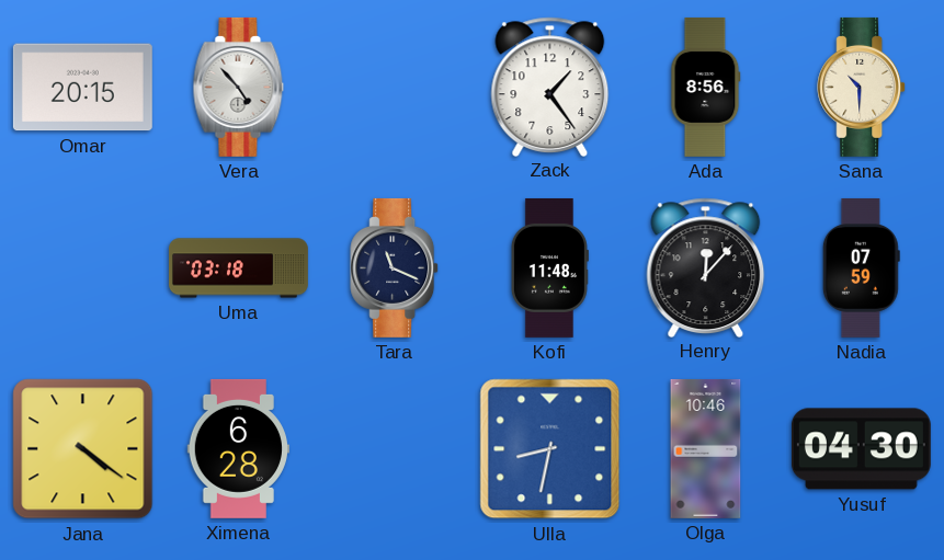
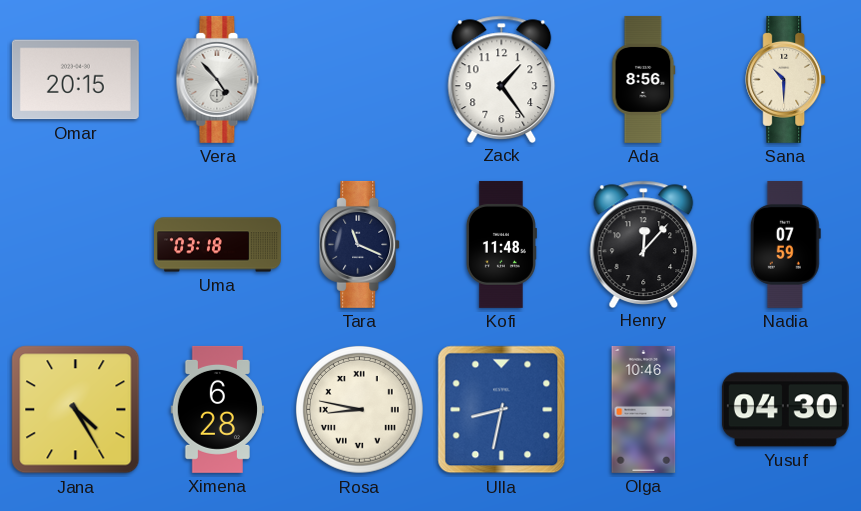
Jana: 4:21 -> 4:25
Rosa: none -> 8:47
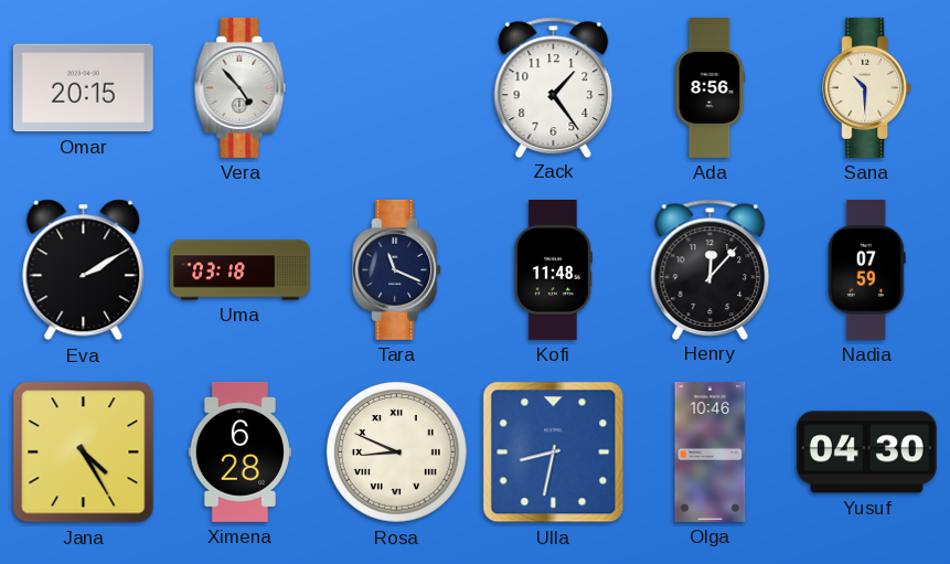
Eva: none -> 2:10
Rosa: 8:47 -> 8:49
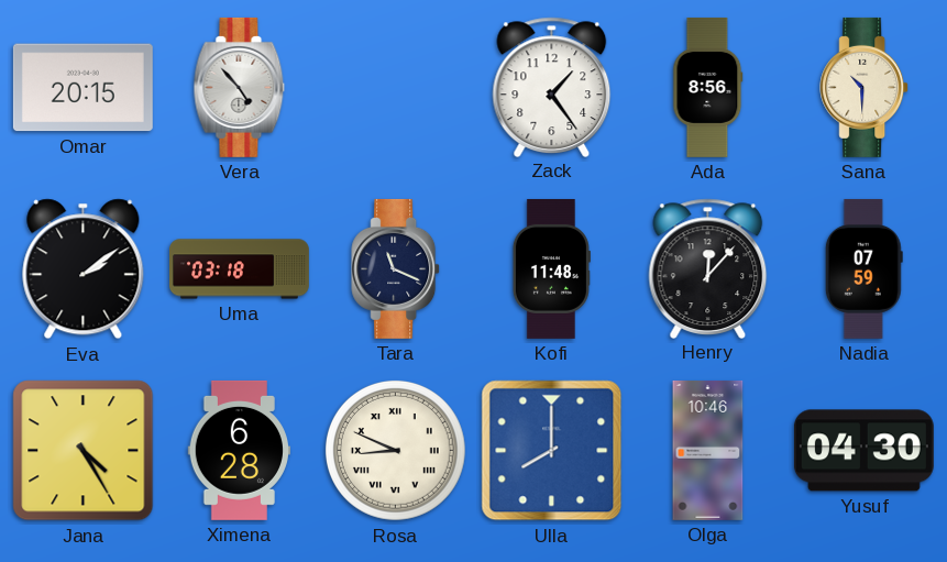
Eva: 2:10 -> 2:09
Ulla: 8:32 -> 8:00
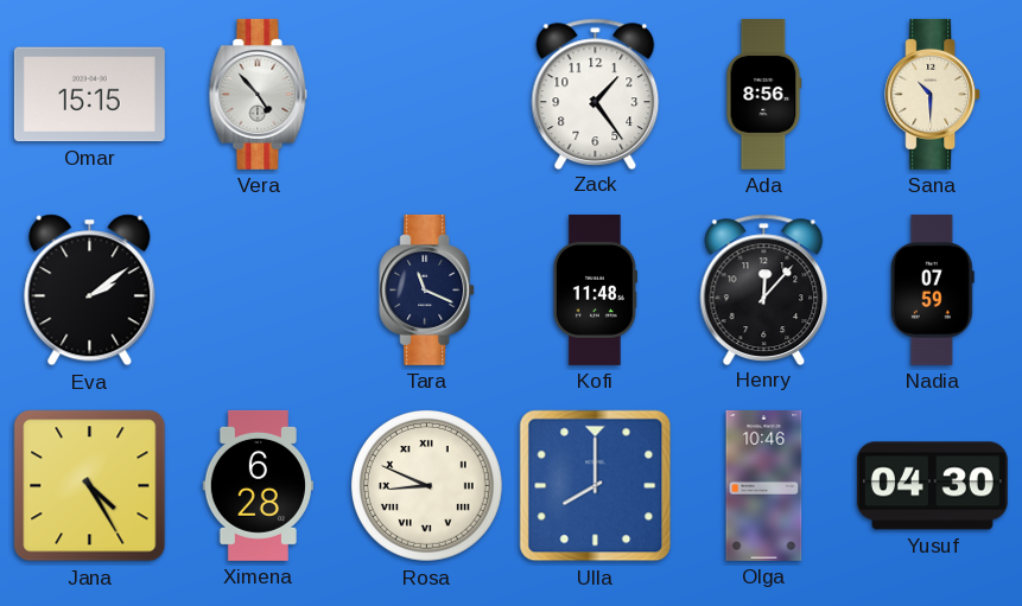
Omar: 20:15 -> 15:15
Uma: 03:18 -> none
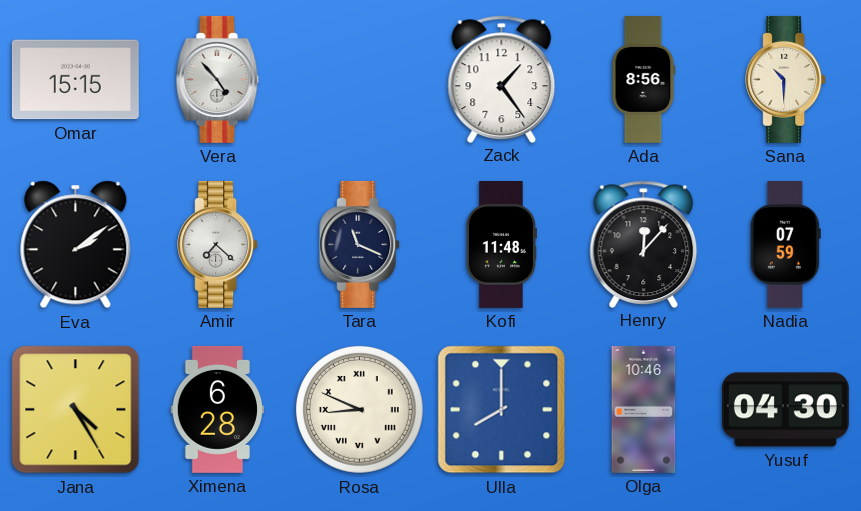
Amir: none -> 7:22
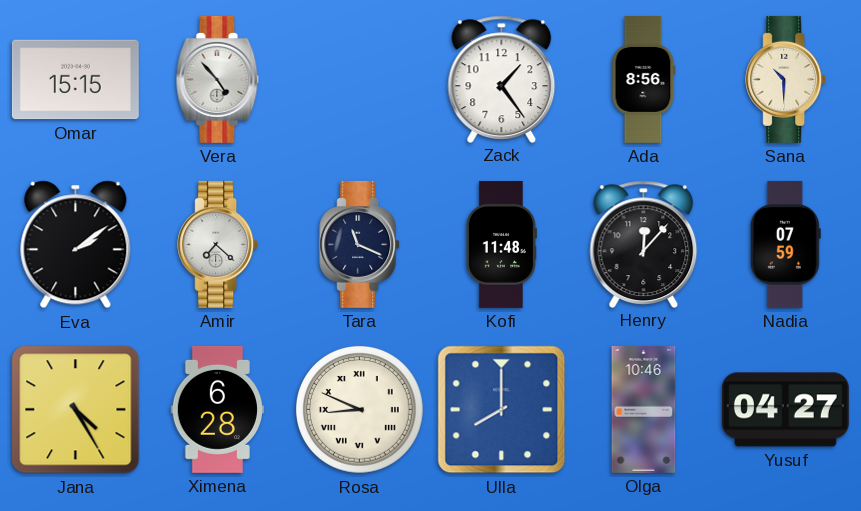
Yusuf: 04:30 -> 04:27
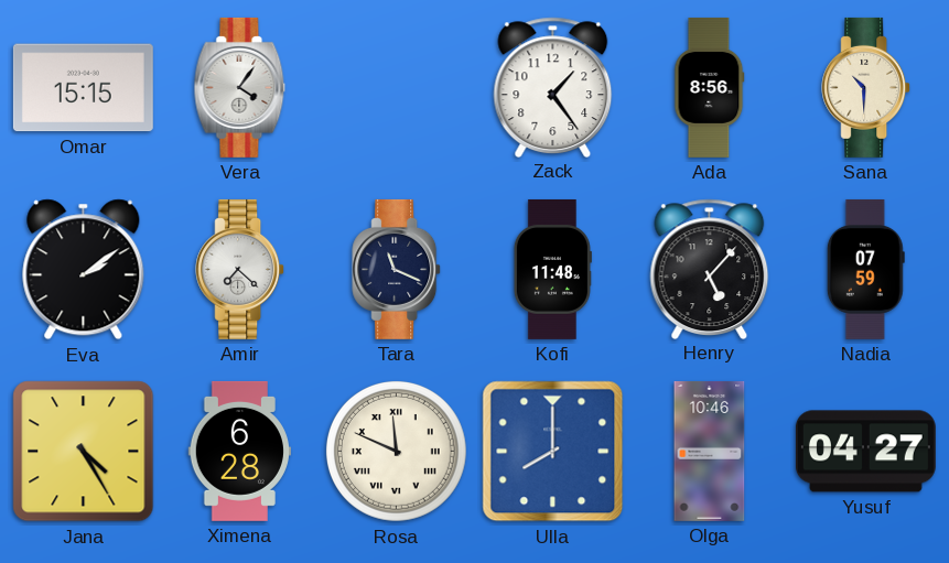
Vera: 4:53 -> 4:06
Henry: 12:07 -> 5:07
Rosa: 8:49 -> 11:49
